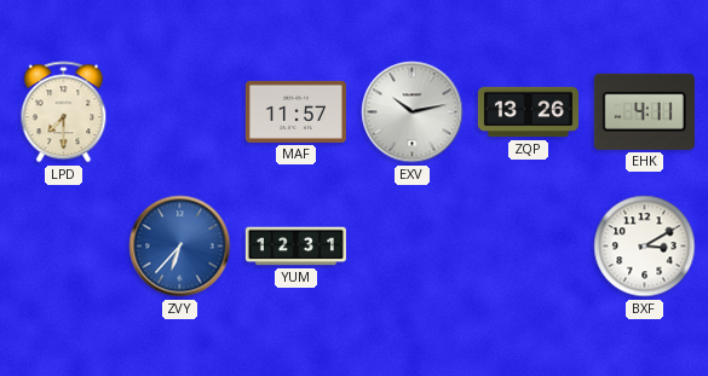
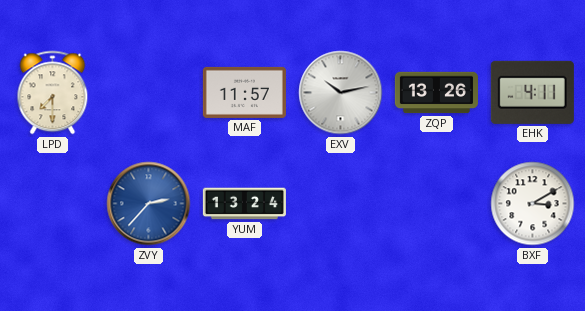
ZVY: 6:37 -> 2:37
YUM: 12:31 -> 13:24
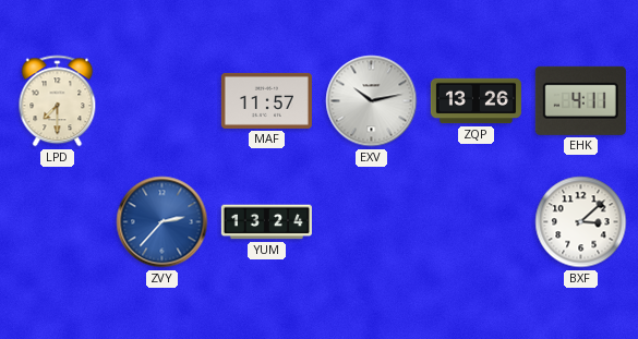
BXF: 3:10 -> 3:08
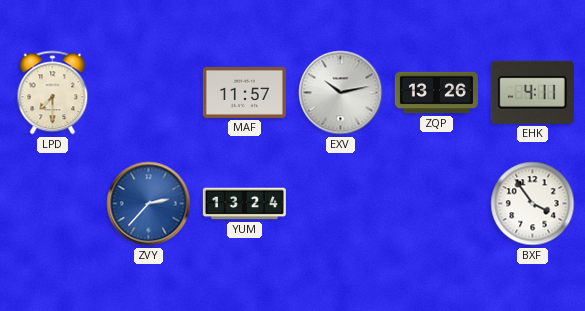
BXF: 3:08 -> 3:54
